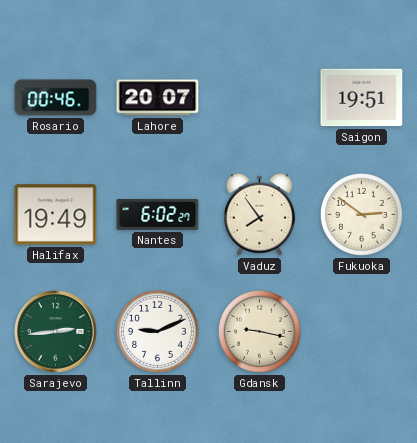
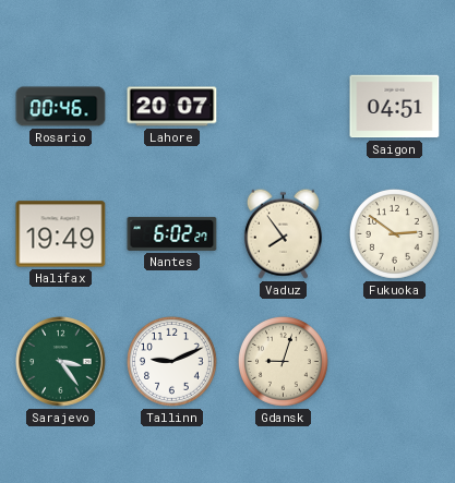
Saigon: 19:51 -> 04:51
Sarajevo: 2:44 -> 3:24
Gdansk: 9:17 -> 9:03
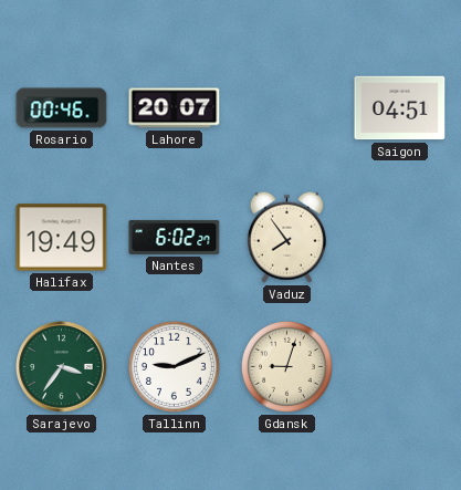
Fukuoka: 2:51 -> none
Sarajevo: 3:24 -> 3:36
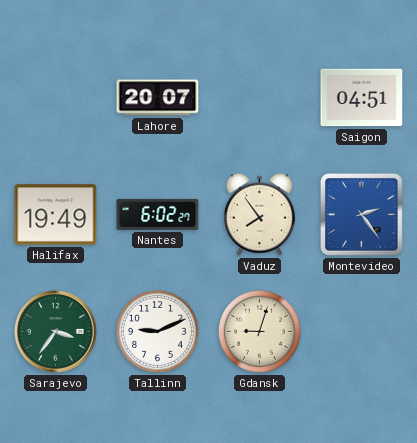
Rosario: 00:46 -> none
Montevideo: none -> 2:24
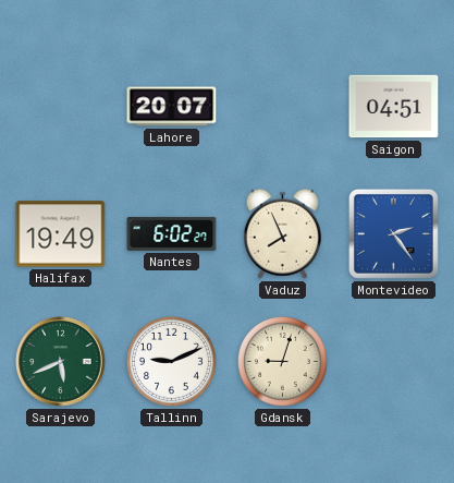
Vaduz: 7:54 -> 7:56
Sarajevo: 3:36 -> 5:41
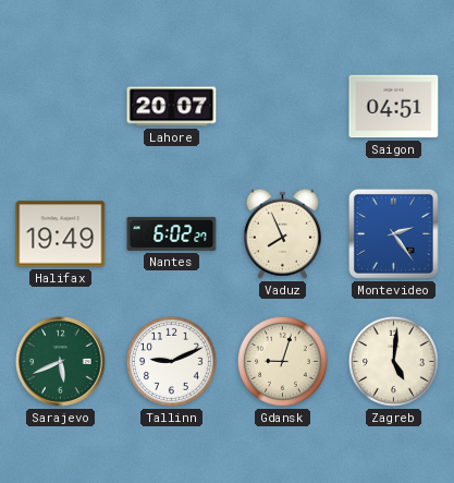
Zagreb: none -> 5:01
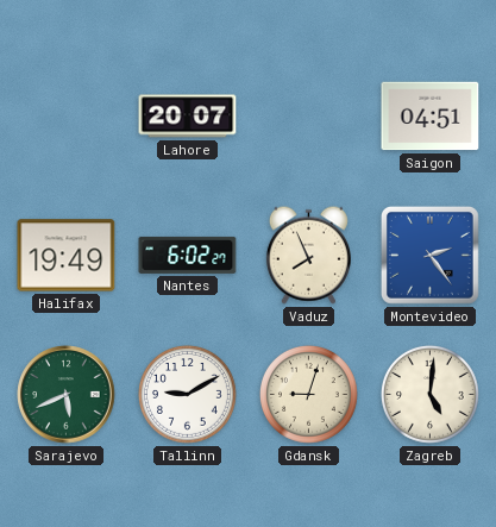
Tallinn: 9:11 -> 9:10
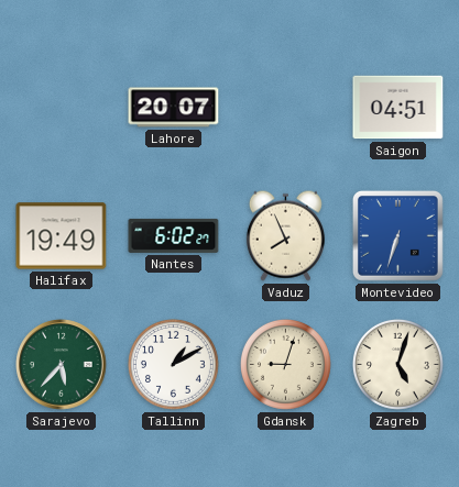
Montevideo: 2:24 -> 6:33
Sarajevo: 5:41 -> 5:37
Tallinn: 9:10 -> 1:10
Zagreb: 5:01 -> 5:03
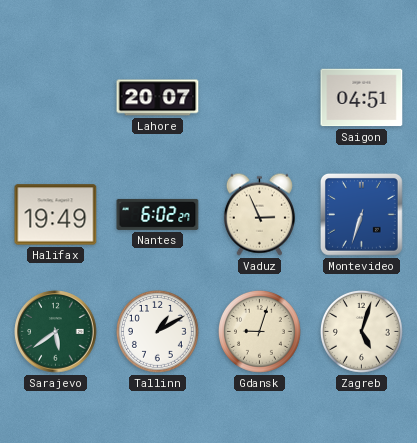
Vaduz: 7:56 -> 2:56
Sarajevo: 5:37 -> 5:39
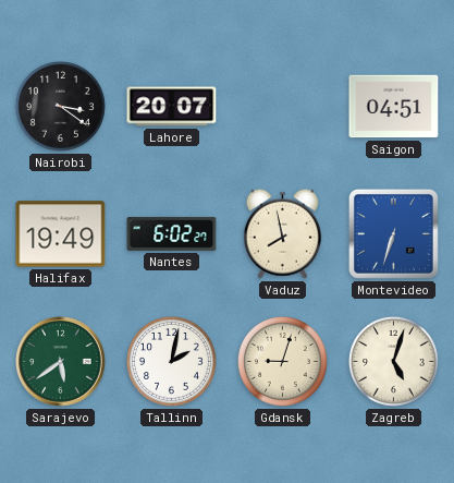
Nairobi: none -> 3:21
Vaduz: 2:56 -> 7:58
Tallinn: 1:10 -> 2:02
